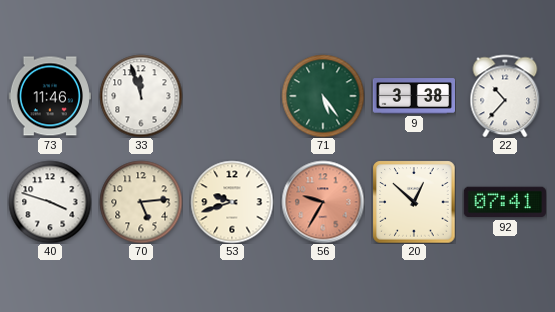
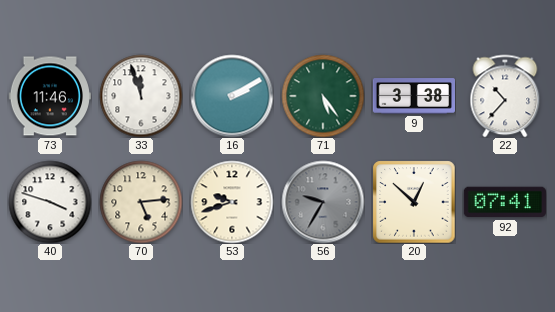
16: none -> 2:10
56 dial: salmon -> grey
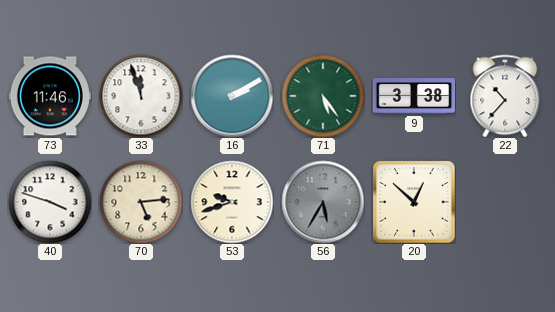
56: 9:35 -> 5:35
92: 07:41 -> none
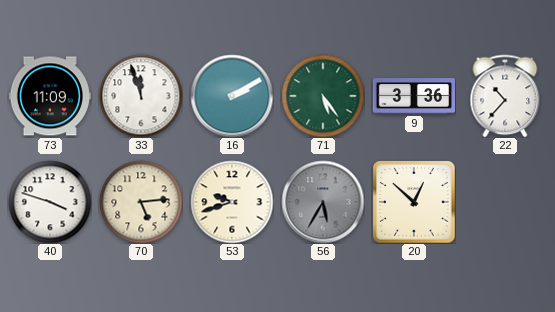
73: 11:46 -> 11:09
9: 3:38 -> 3:36
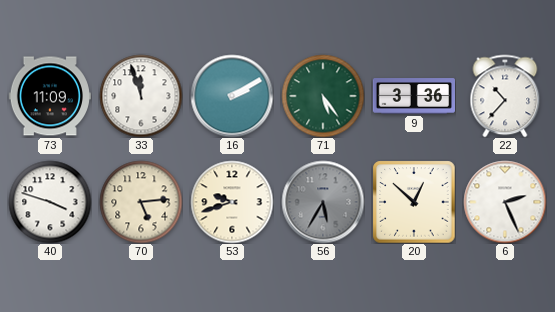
6: none -> 2:26
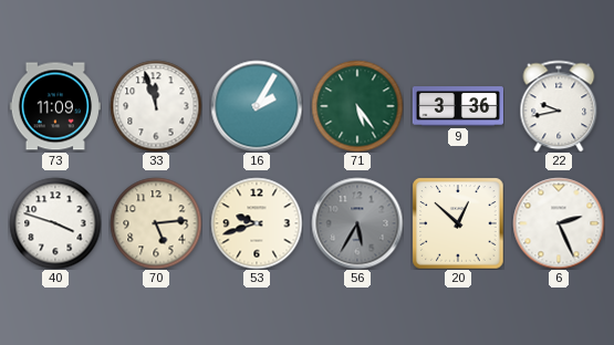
16: 2:10 -> 2:05
22: 10:37 -> 9:43
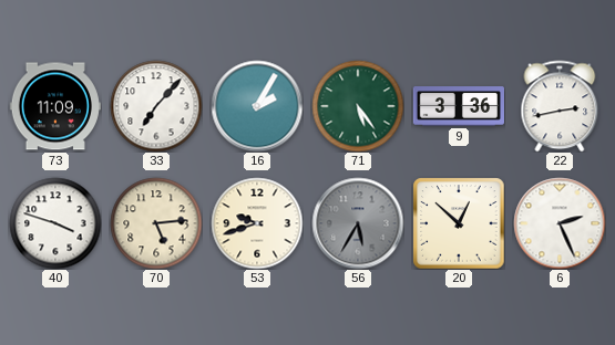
33: 11:57 -> 7:07
22: 9:43 -> 2:43
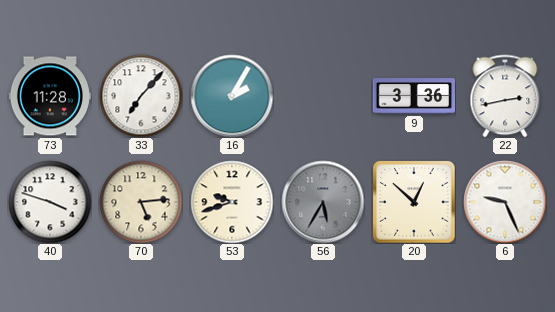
73: 11:09 -> 11:28
71: 5:24 -> none
6: 2:26 -> 9:26
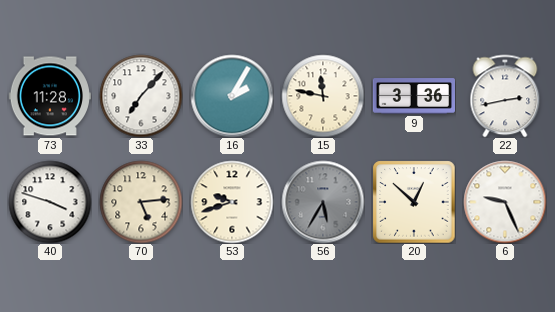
15: none -> 11:47
